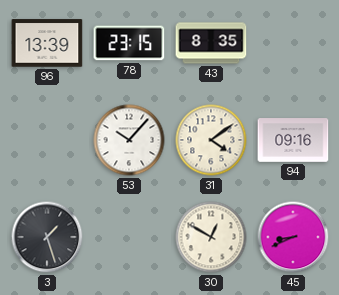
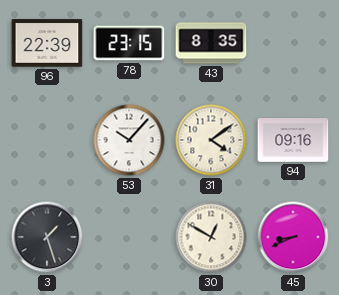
96: 13:39 -> 22:39
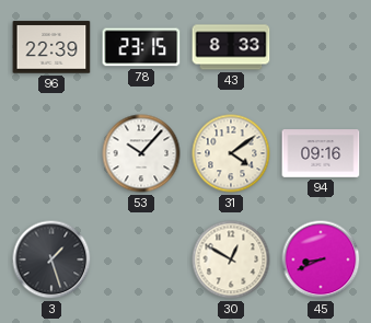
43: 8:35 -> 8:33
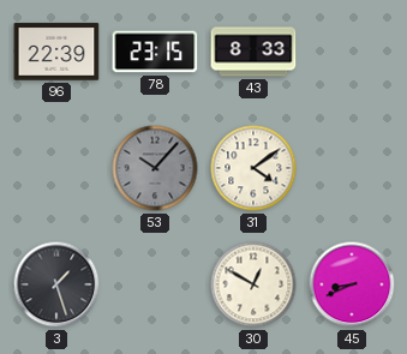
53 dial: white -> grey
94: 09:16 -> none
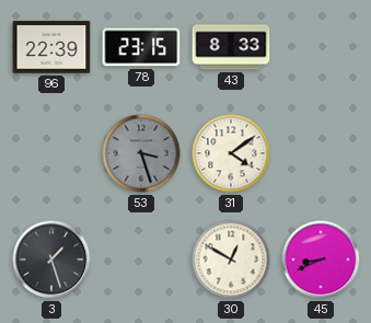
53: 10:07 -> 3:27
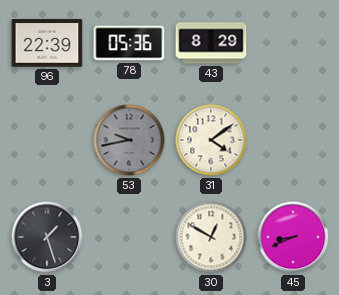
78: 23:15 -> 05:36
43: 8:33 -> 8:29
53: 3:27 -> 9:43
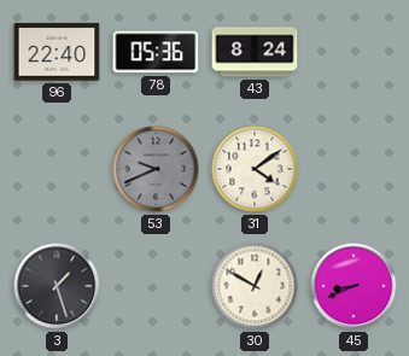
96: 22:39 -> 22:40
43: 8:29 -> 8:24
53: 9:43 -> 9:41
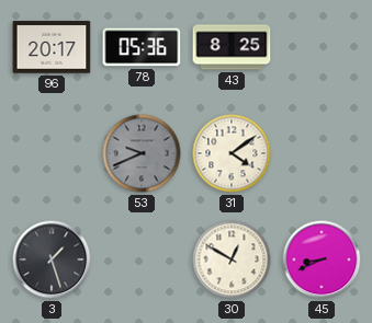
96: 22:40 -> 20:17
43: 8:24 -> 8:25
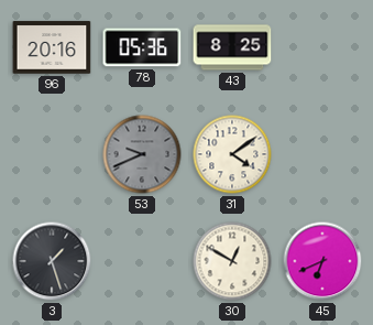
96: 20:17 -> 20:16
45: 8:41 -> 6:41
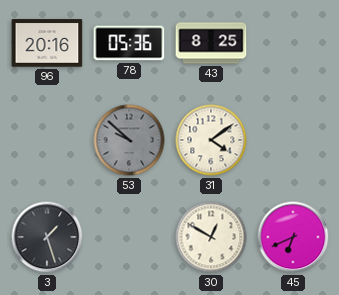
53: 9:41 -> 9:52
